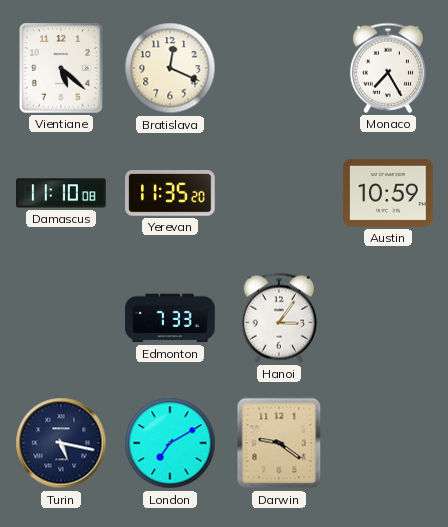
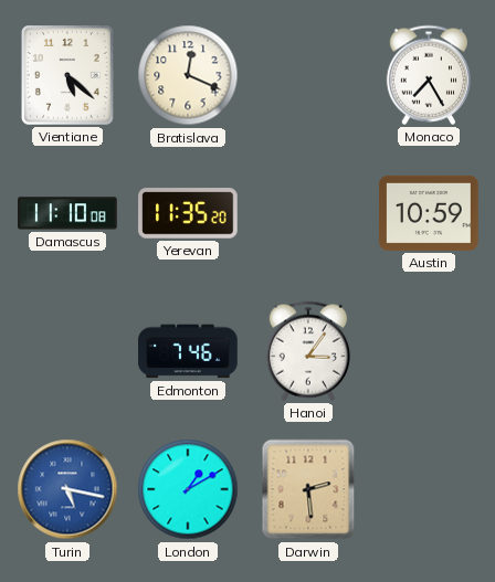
Edmonton: 7:33 -> 7:46
Turin dial: navy -> blue
London: 7:10 -> 1:10
Darwin: 9:21 -> 2:29
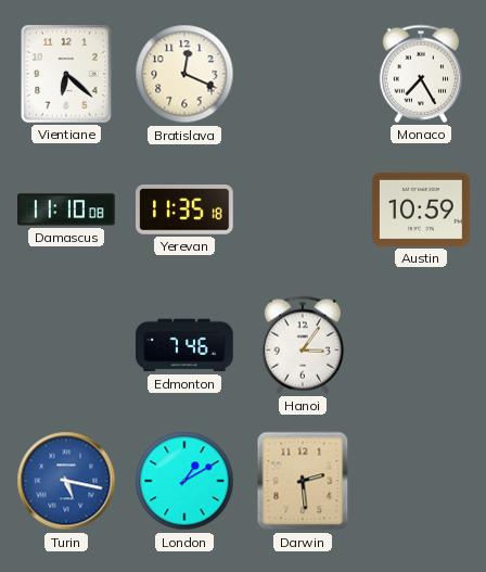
Vientiane: 5:22 -> 6:22
Yerevan: 11:35:20 -> 11:35:18
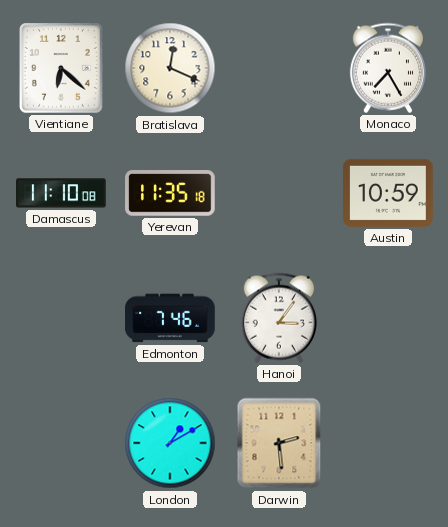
Turin: 5:17 -> none
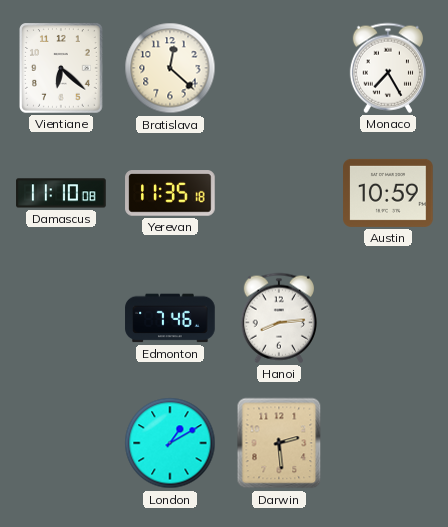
Bratislava: 12:19 -> 12:22
Hanoi: 3:06 -> 8:14
